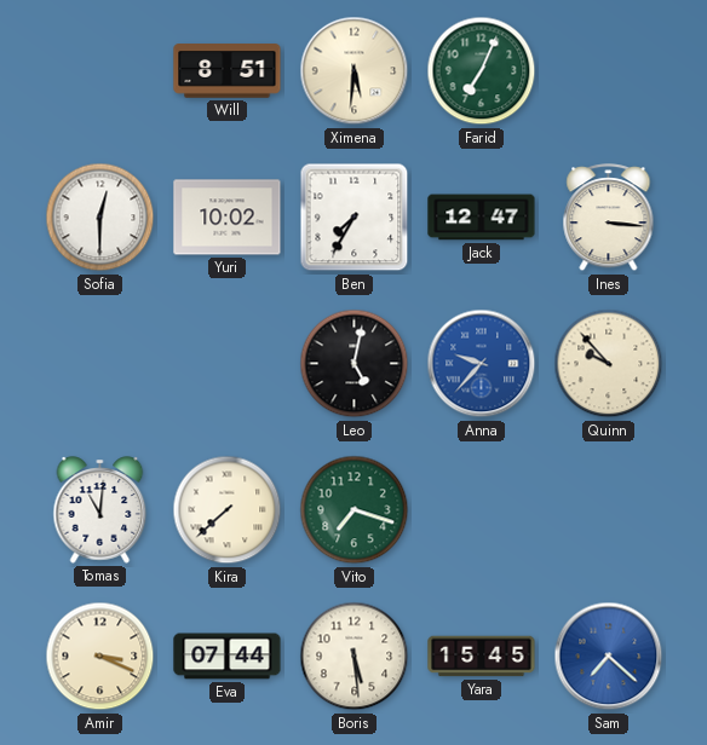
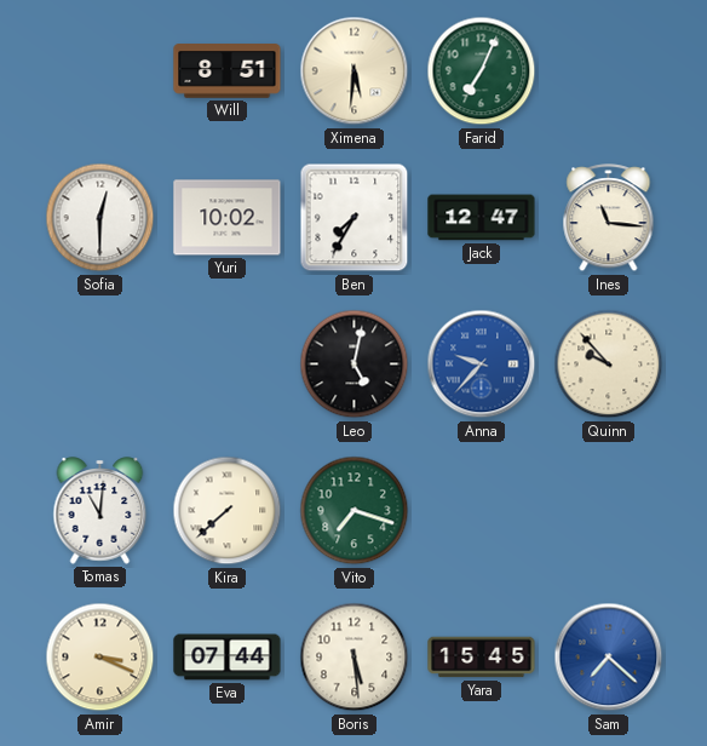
Ines: 3:16 -> 11:16
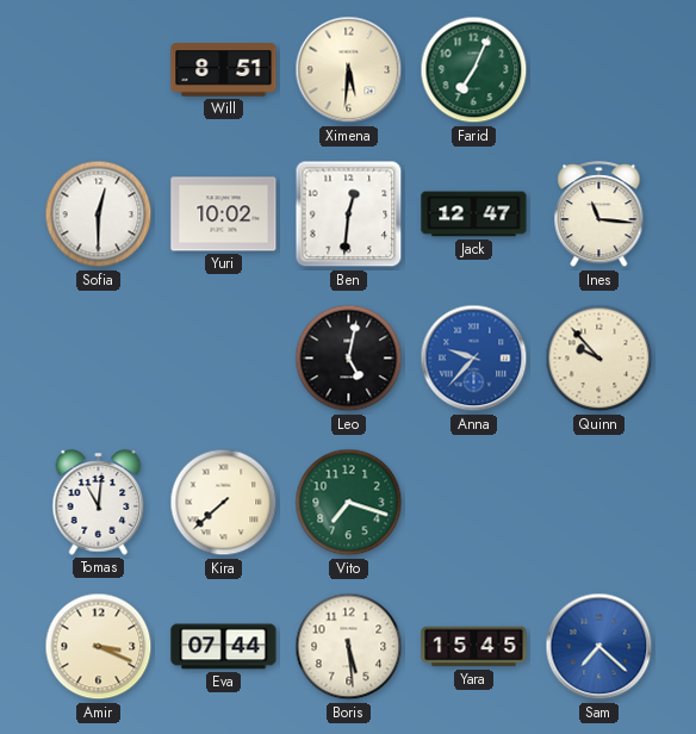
Ben: 7:35 -> 12:31
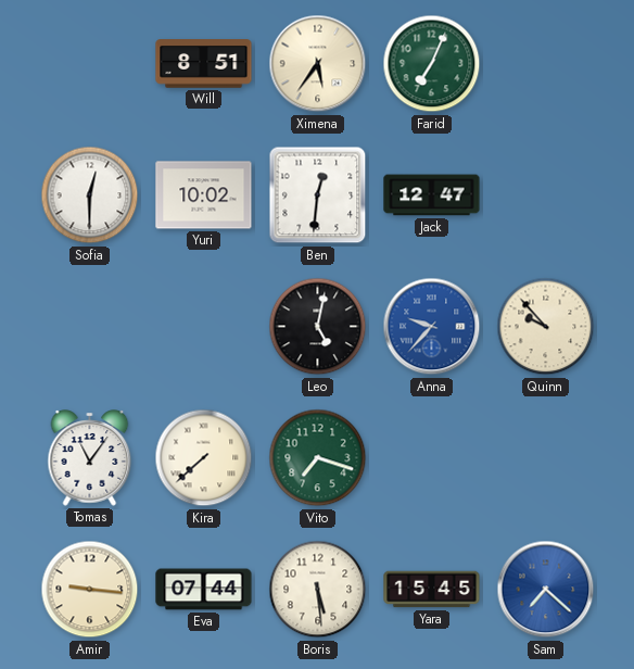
Ximena: 5:31 -> 5:36
Ines: 11:16 -> none
Tomas: 11:01 -> 11:06
Amir: 3:19 -> 9:16
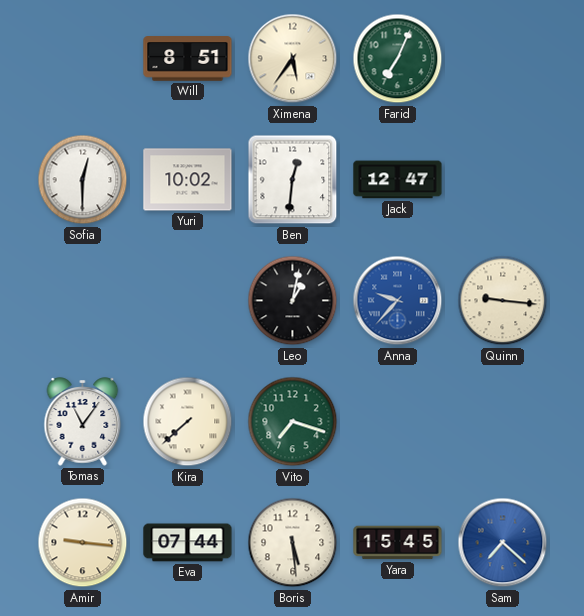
Leo: 5:02 -> 1:02
Quinn: 9:53 -> 9:16
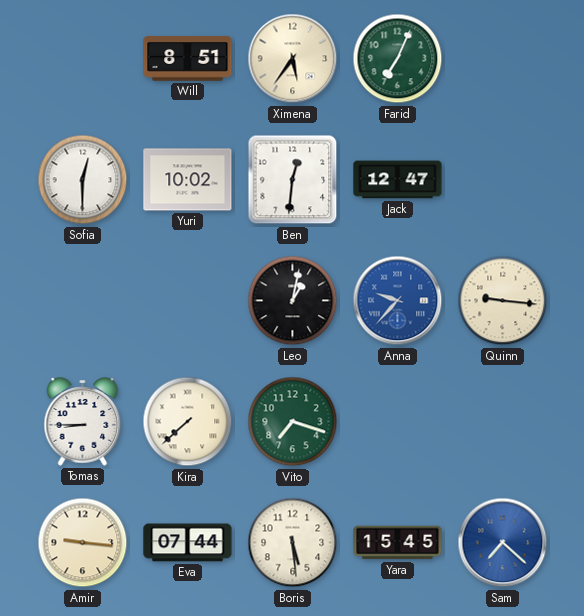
Tomas: 11:06 -> 8:45
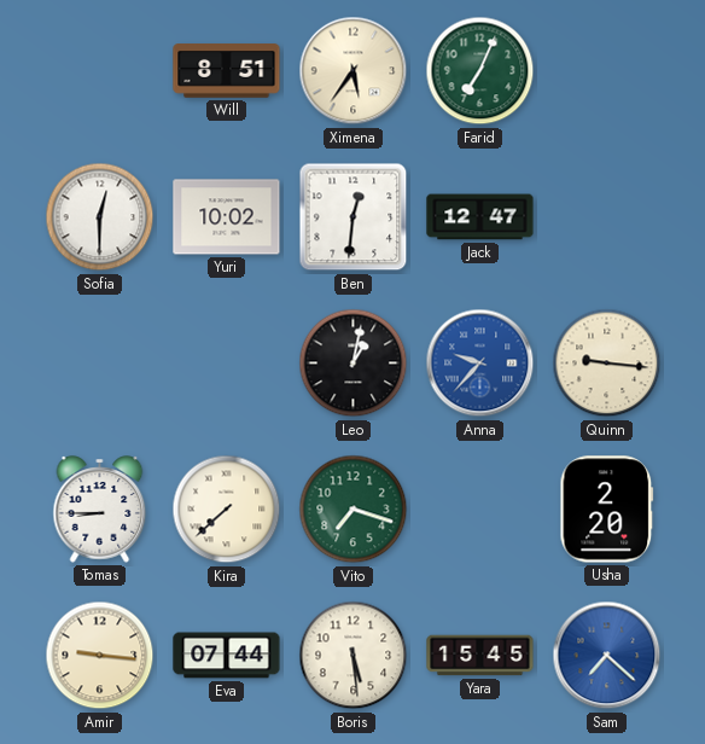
Usha: none -> 2:20
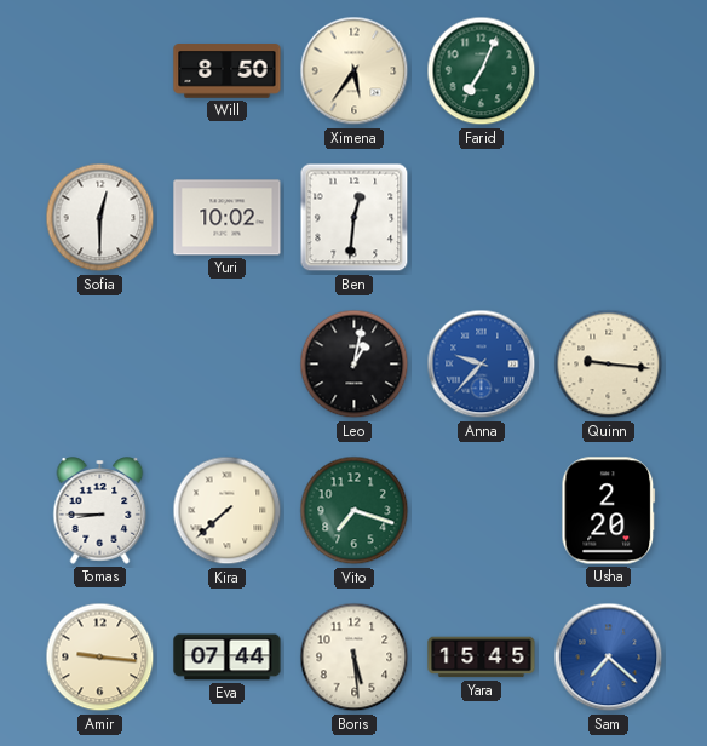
Will: 8:51 -> 8:50
Jack: 12:47 -> none
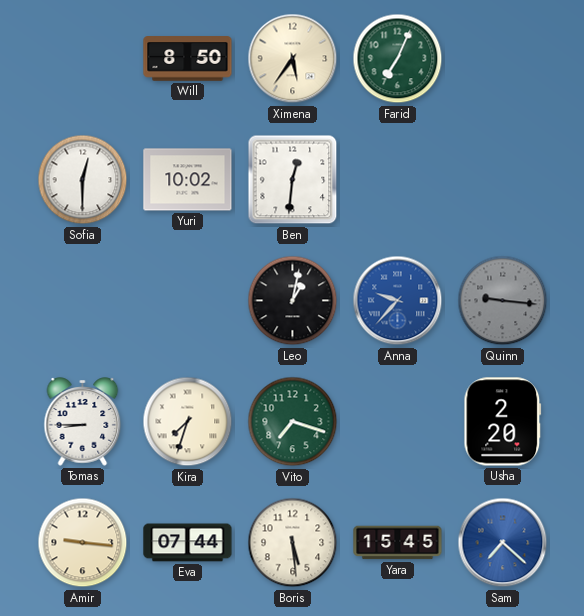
Quinn dial: cream -> grey
Kira: 7:38 -> 7:33
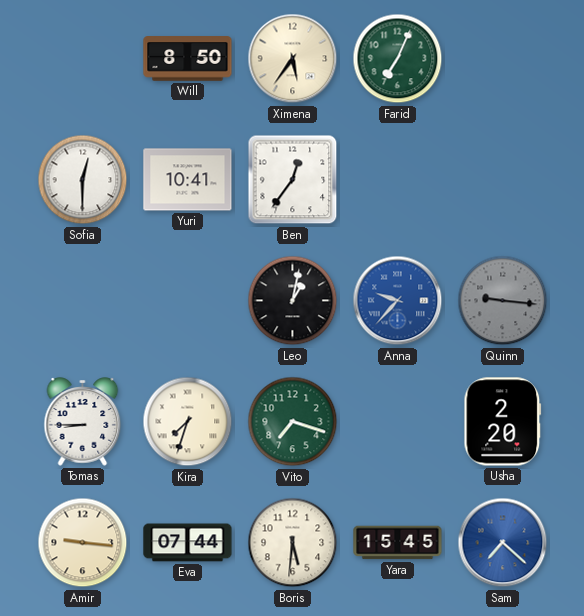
Yuri: 10:02 -> 10:41
Ben: 12:31 -> 12:36
Boris: 5:29 -> 5:31
